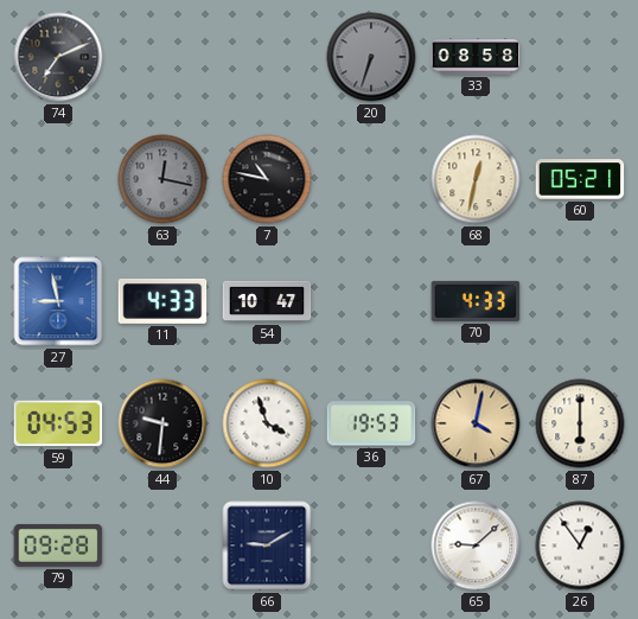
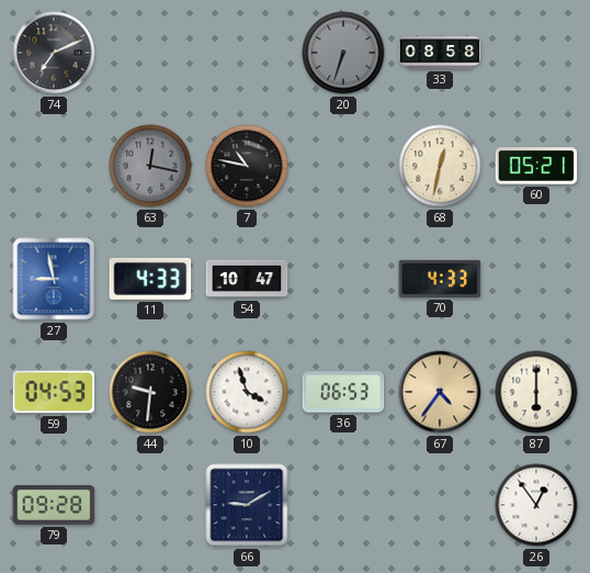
36: 19:53 -> 06:53
67: 4:02 -> 4:36
65: 9:08 -> none
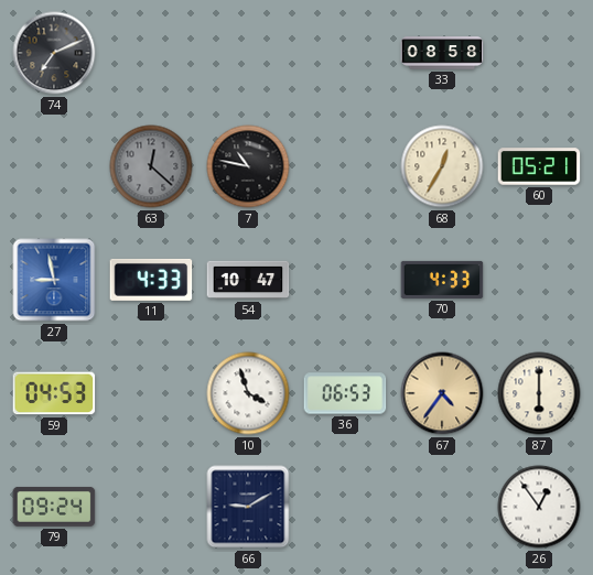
20: 6:33 -> none
63: 12:17 -> 12:22
68: 12:32 -> 12:35
44: 9:31 -> none
79: 09:28 -> 09:24
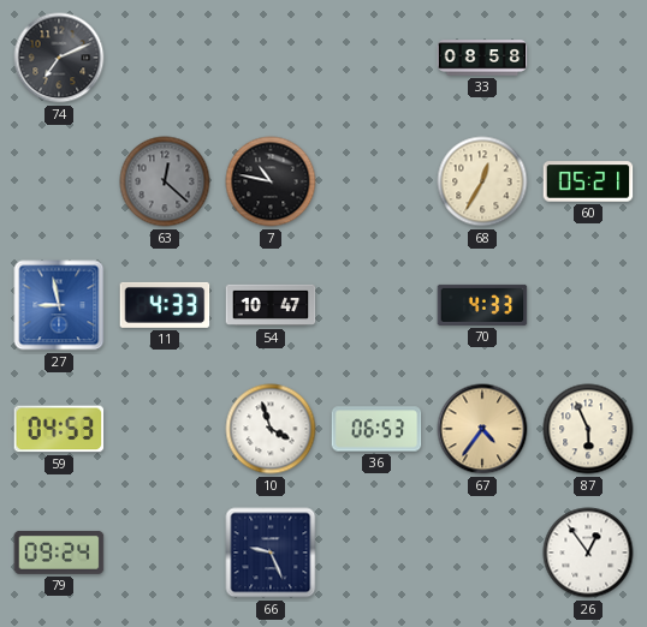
87: 6:00 -> 5:56
66: 9:10 -> 9:26
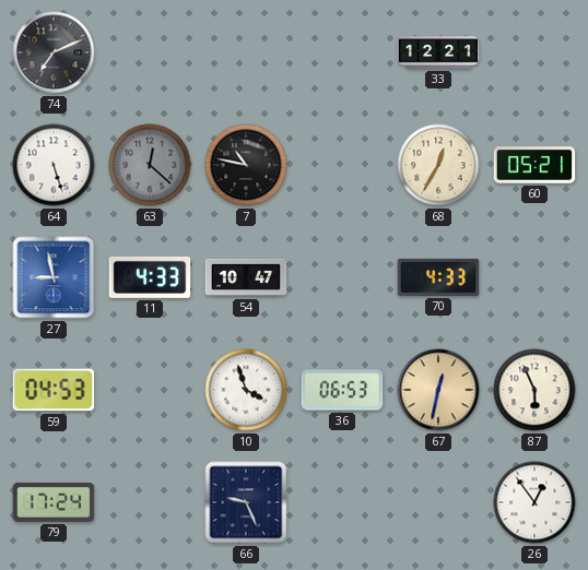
33: 08:58 -> 12:21
64: none -> 5:27
67: 4:36 -> 12:32
79: 09:24 -> 17:24
